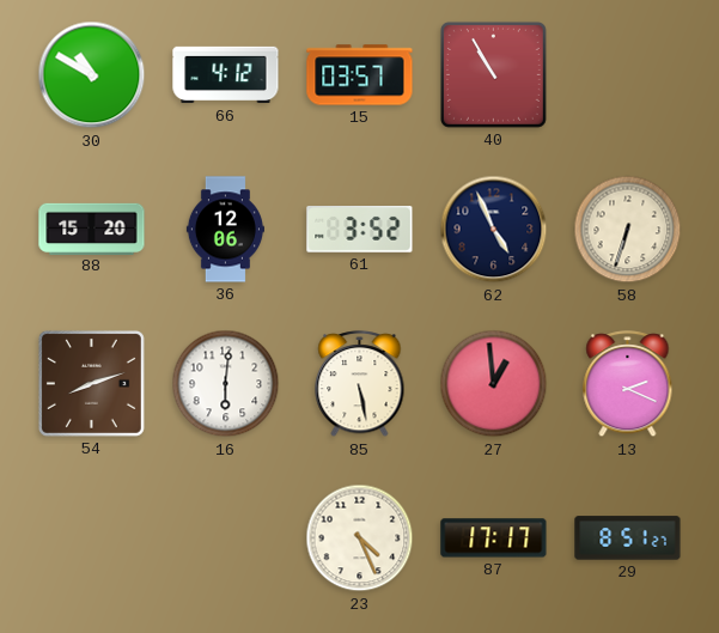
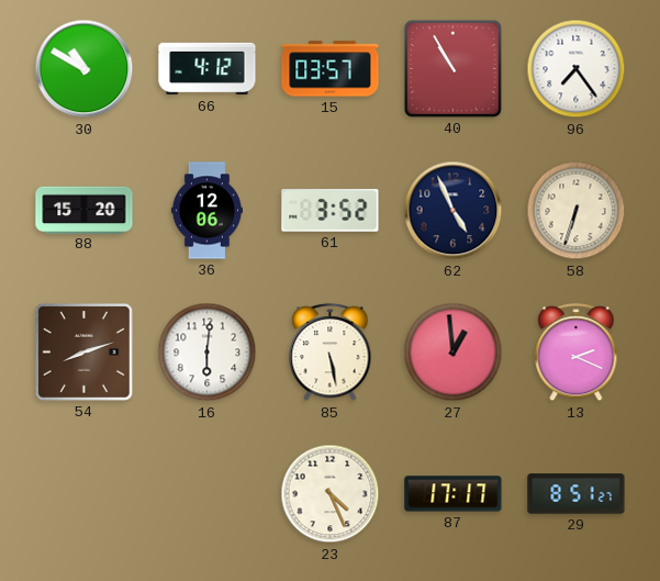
96: none -> 7:24
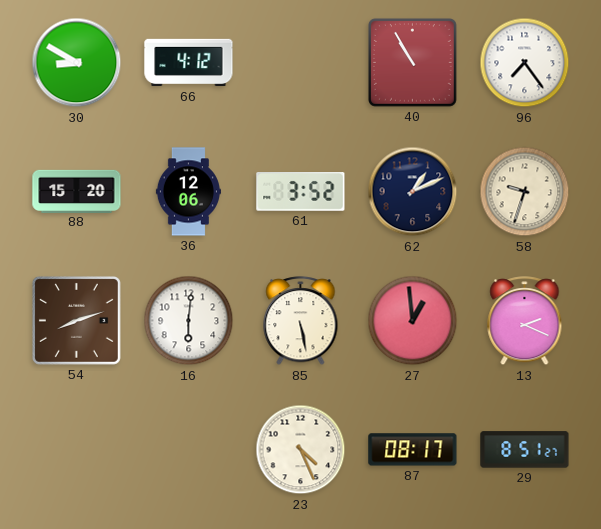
30: 10:50 -> 8:50
15: 03:57 -> none
62: 4:56 -> 1:11
58: 6:33 -> 9:33
87: 17:17 -> 08:17
